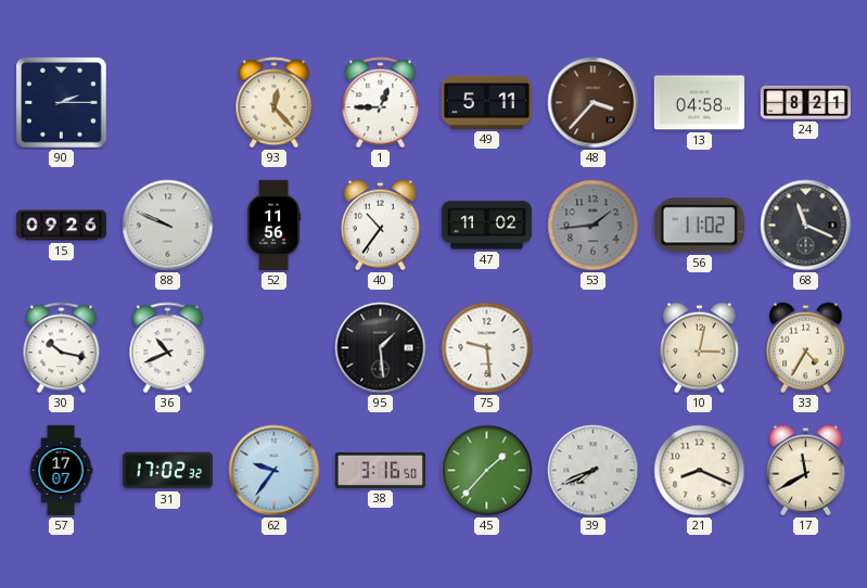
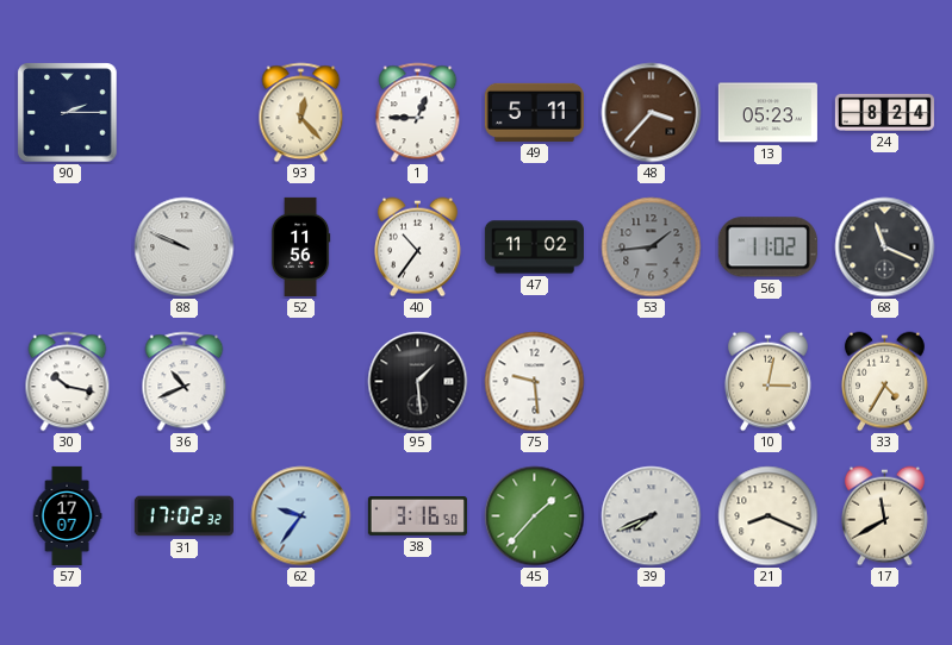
13: 04:58 -> 05:23
24: 8:21 -> 8:24
15: 09:26 -> none
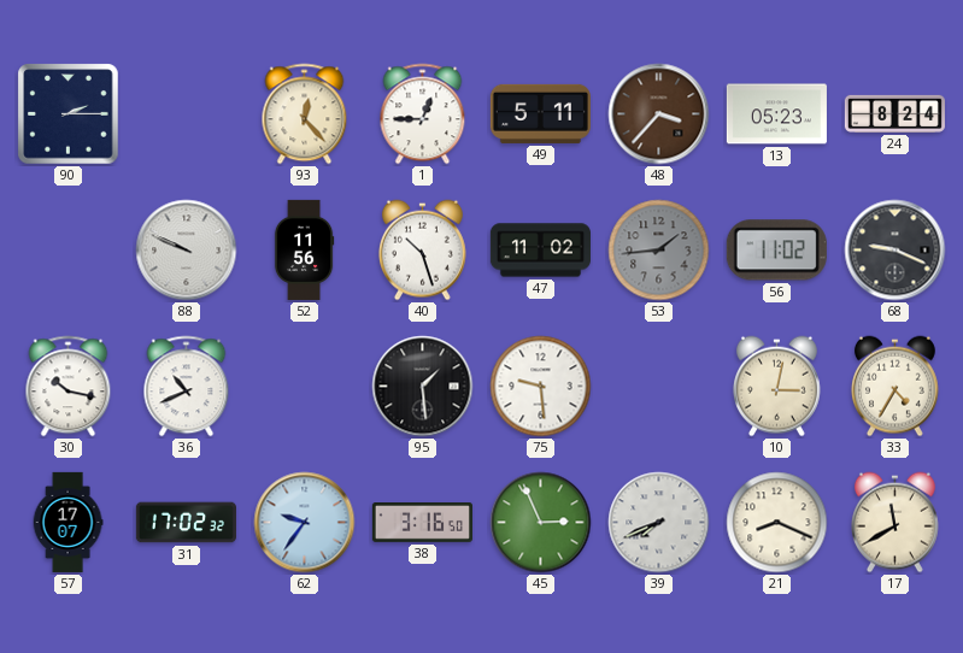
40: 10:36 -> 10:27
68: 11:19 -> 9:19
45: 1:37 -> 2:56
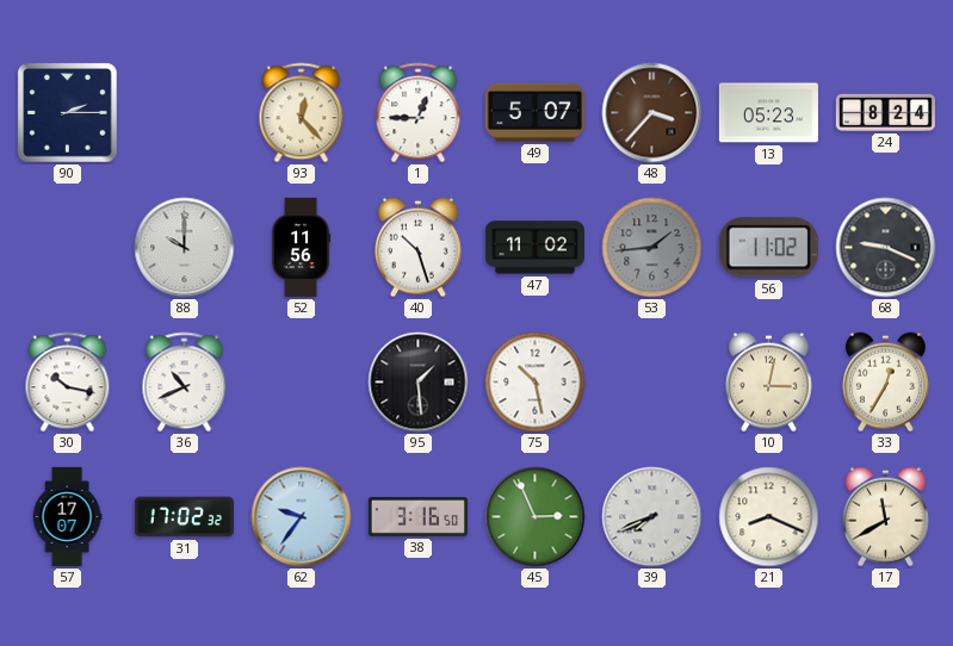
49: 5:11 -> 5:07
88: 9:49 -> 10:00
75: 9:29 -> 10:28
33: 4:35 -> 12:35
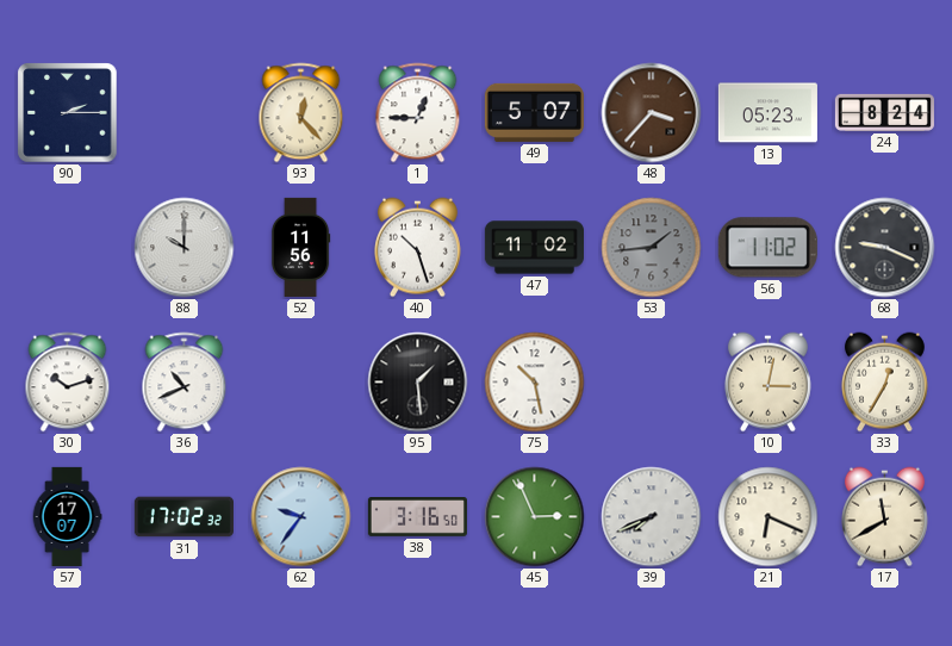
30: 10:17 -> 10:12
21: 8:19 -> 6:19
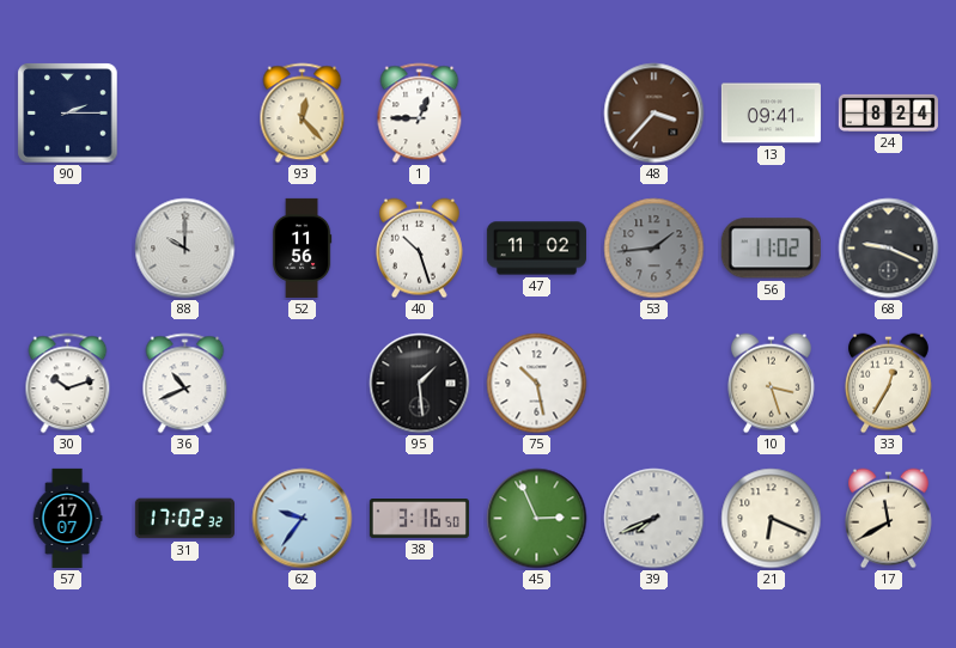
49: 5:07 -> none
13: 05:23 -> 09:41
10: 3:02 -> 3:27
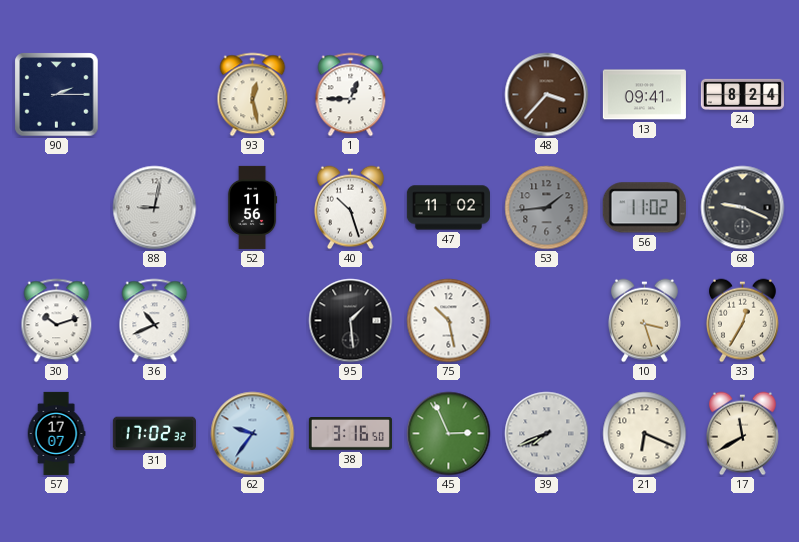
93: 12:23 -> 12:28
88: 10:00 -> 9:02
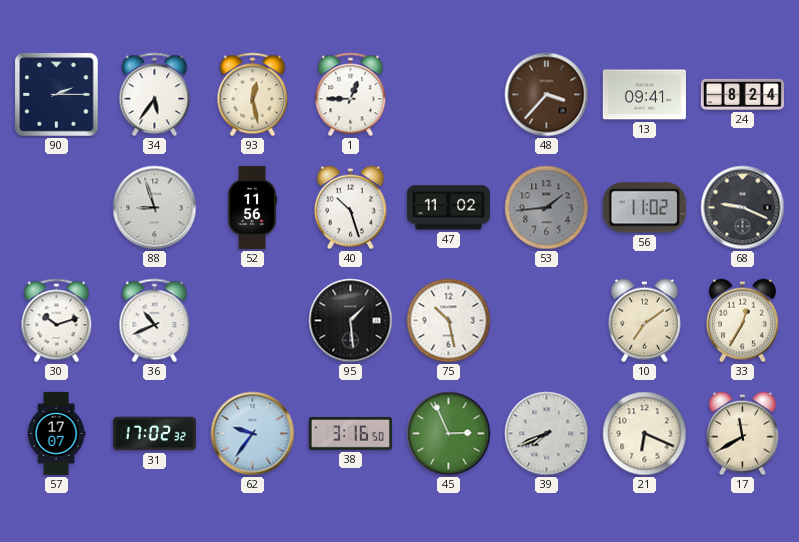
34: none -> 5:36
88: 9:02 -> 8:57
10: 3:27 -> 7:09
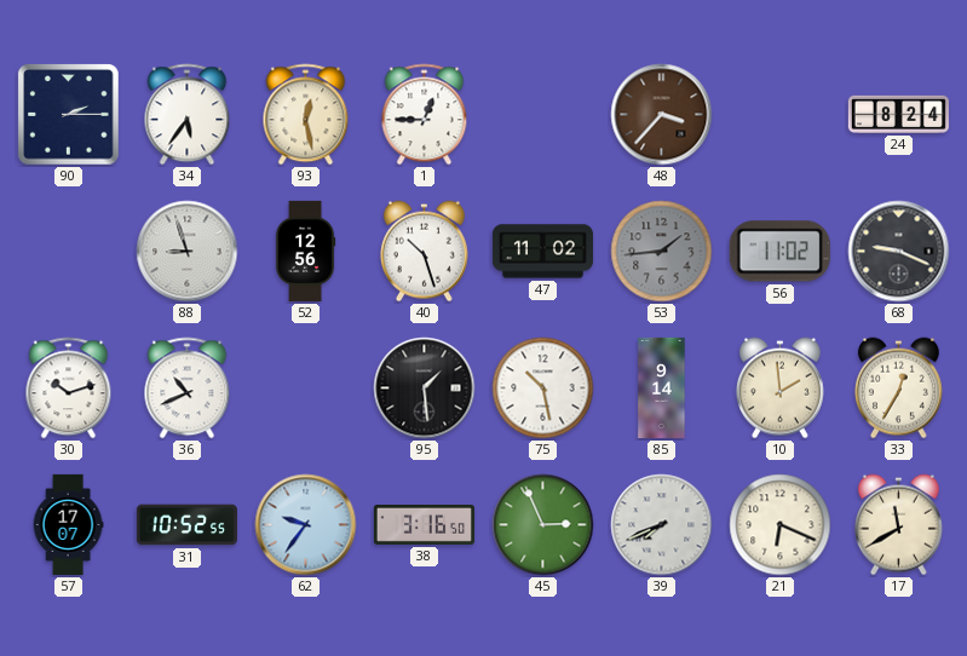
13: 09:41 -> none
52: 11:56 -> 12:56
85: none -> 9:14
10: 7:09 -> 1:59
31: 17:02 -> 10:52
